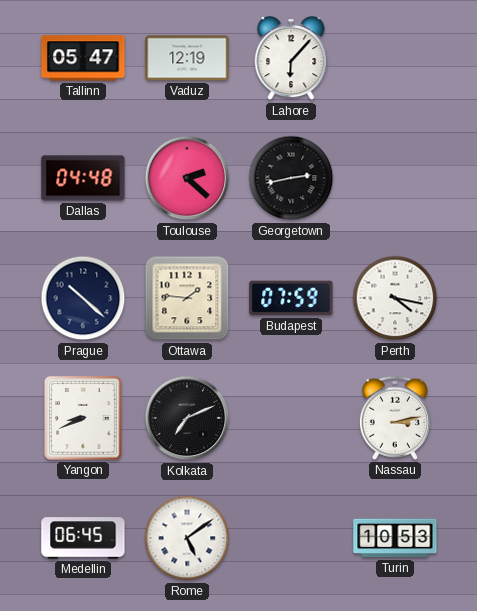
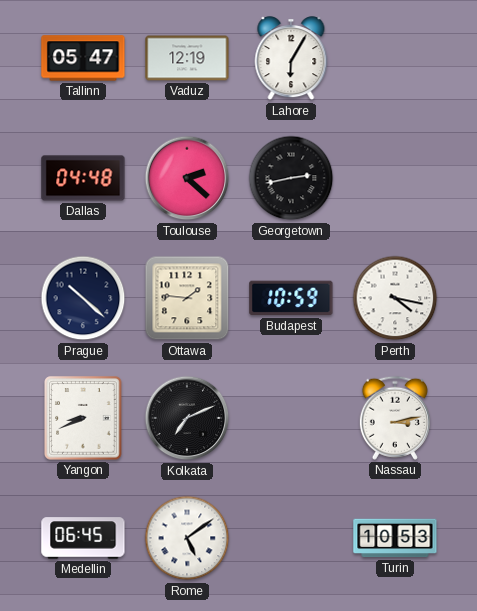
Lahore: 6:07 -> 6:05
Budapest: 07:59 -> 10:59
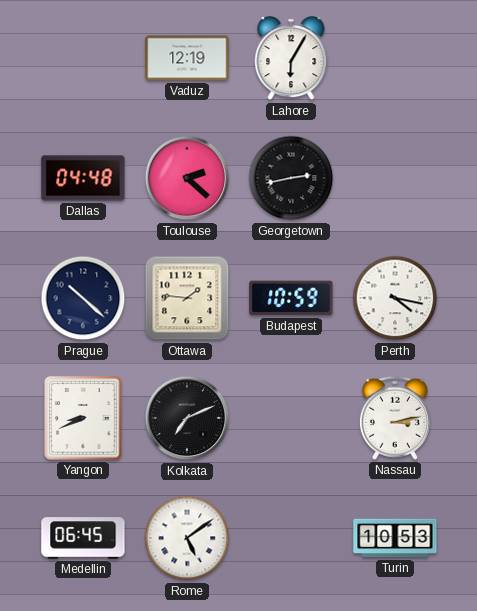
Tallinn: 05:47 -> none
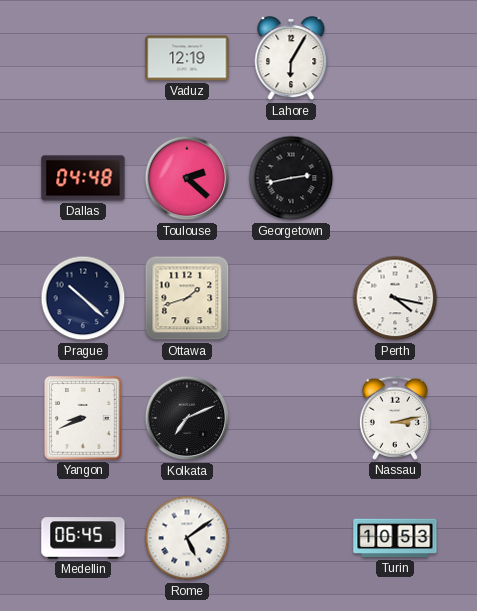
Ottawa: 1:46 -> 1:42
Budapest: 10:59 -> none
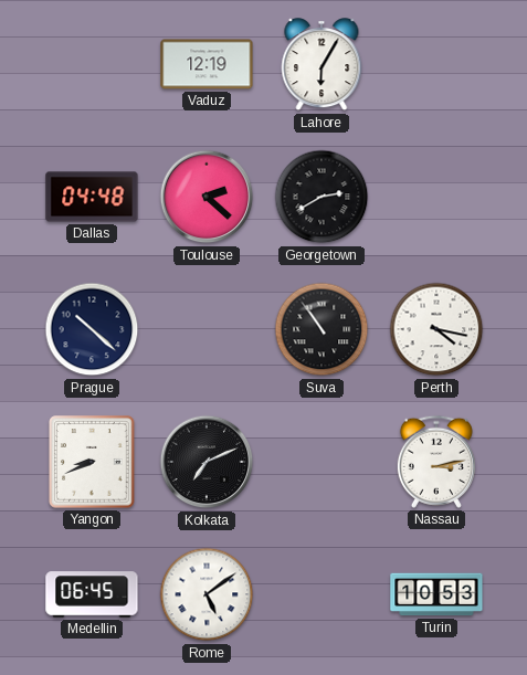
Georgetown: 2:43 -> 2:40
Ottawa: 1:42 -> none
Suva: none -> 10:54
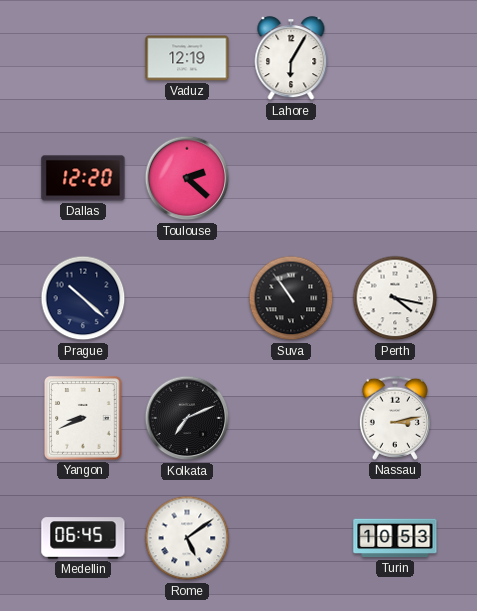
Dallas: 04:48 -> 12:20
Georgetown: 2:40 -> none
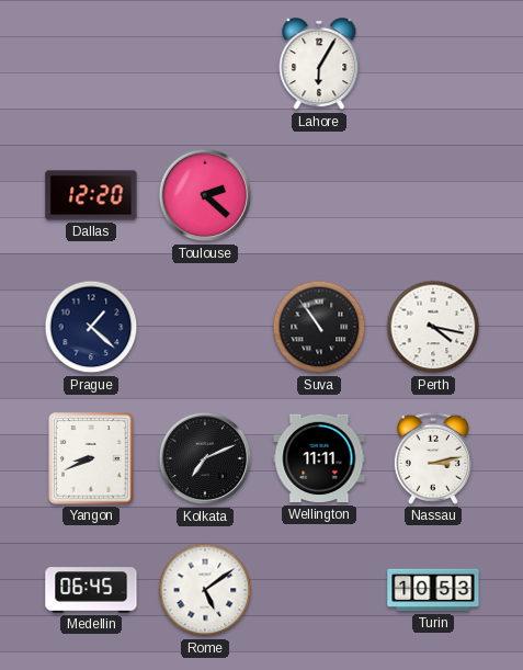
Vaduz: 12:19 -> none
Prague: 10:22 -> 1:22
Wellington: none -> 11:11
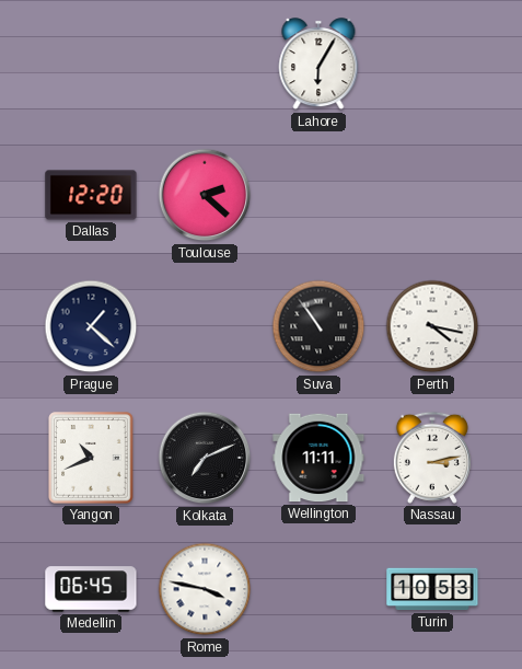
Yangon: 8:41 -> 10:41
Rome: 5:09 -> 3:47
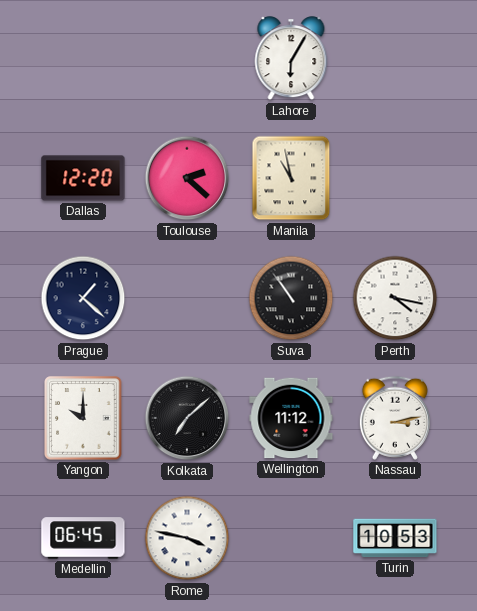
Manila: none -> 10:58
Yangon: 10:41 -> 10:00
Kolkata: 7:11 -> 7:08
Wellington: 11:11 -> 11:12
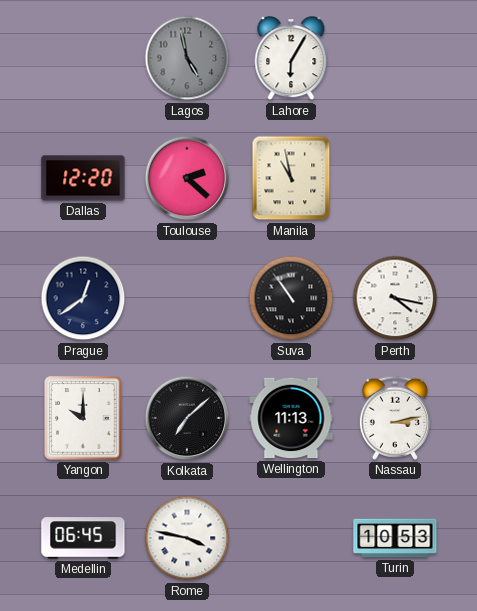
Lagos: none -> 4:58
Prague: 1:22 -> 12:39
Wellington: 11:12 -> 11:13
